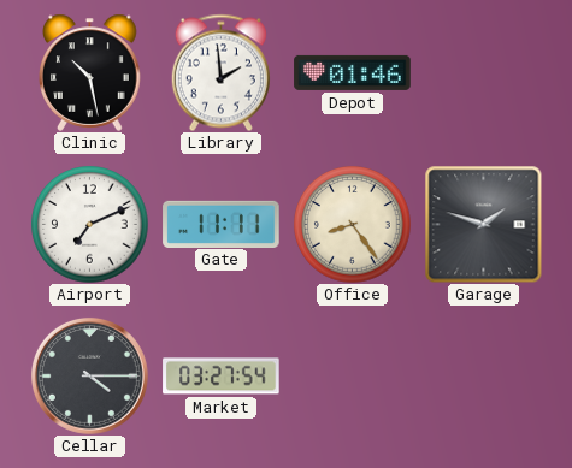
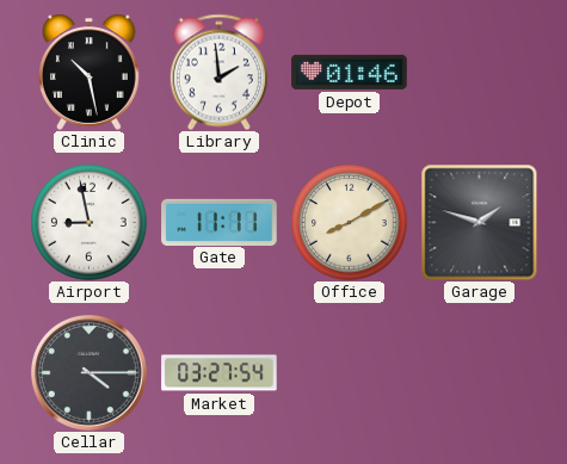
Airport: 7:11 -> 8:58
Office: 8:24 -> 8:10
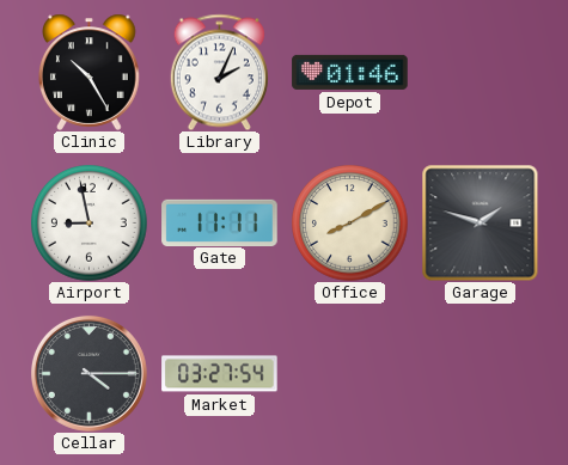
Clinic: 10:28 -> 10:25
Library: 1:59 -> 2:04
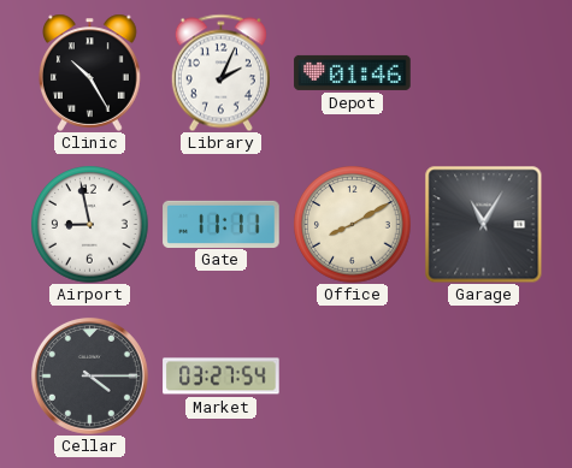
Garage: 1:48 -> 11:05
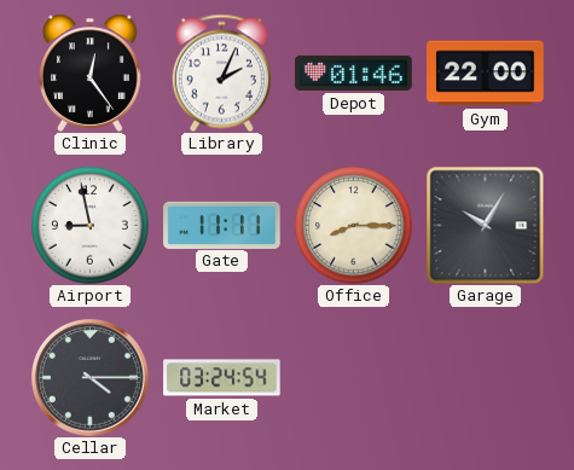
Clinic: 10:25 -> 12:24
Gym: none -> 22:00
Office: 8:10 -> 8:15
Garage: 11:05 -> 10:05
Market: 03:27 -> 03:24
